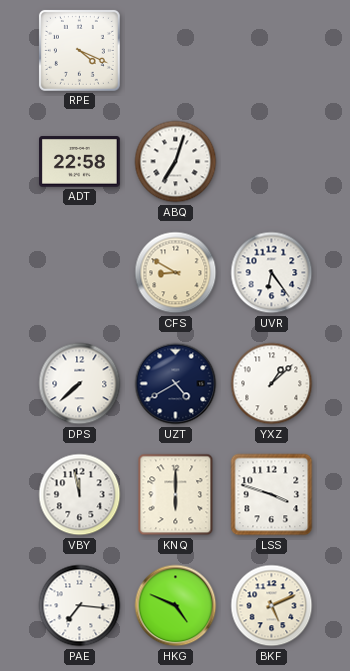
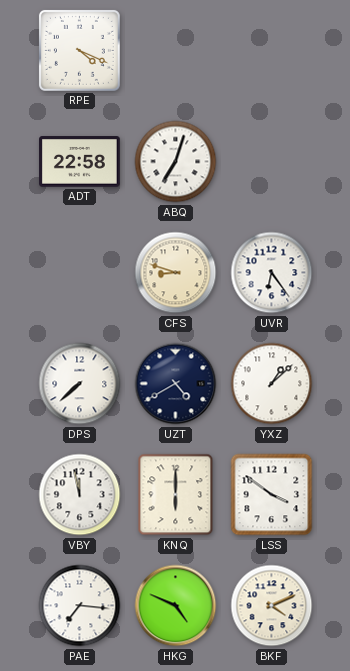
CFS: 8:50 -> 8:48
LSS: 3:48 -> 3:51
BKF: 5:11 -> 4:11
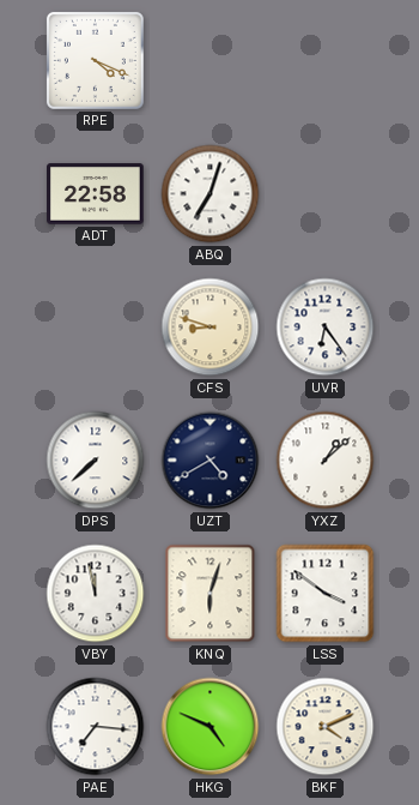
KNQ: 6:00 -> 6:03
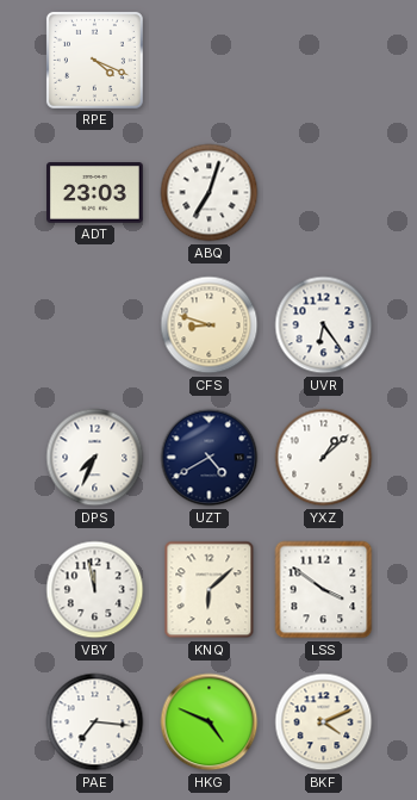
ADT: 22:58 -> 23:03
DPS: 7:38 -> 7:34
KNQ: 6:03 -> 6:08
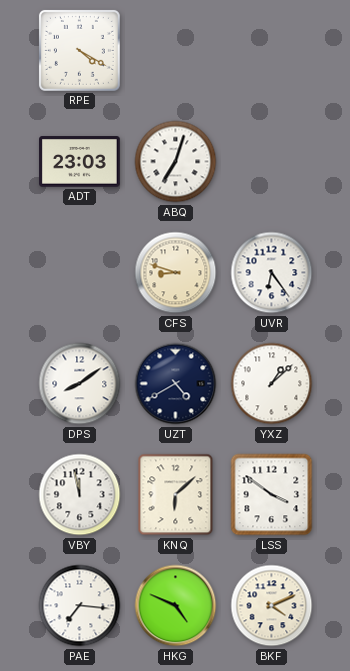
RPE: 4:19 -> 4:20
DPS: 7:34 -> 8:09
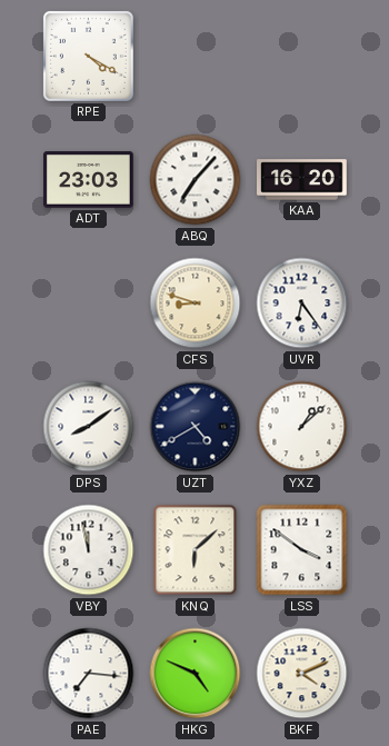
ABQ: 7:03 -> 7:07
KAA: none -> 16:20
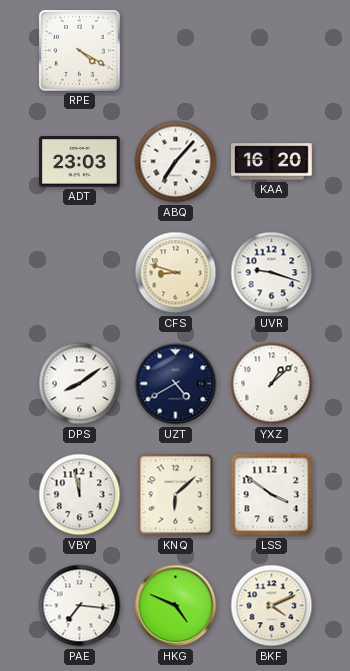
UVR: 6:24 -> 9:18
